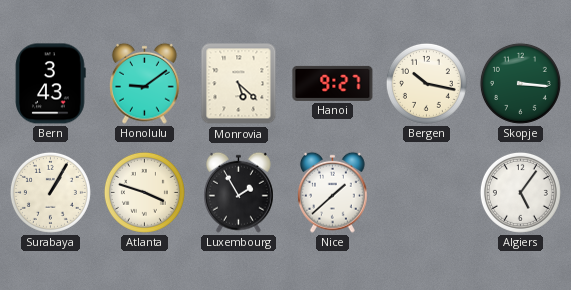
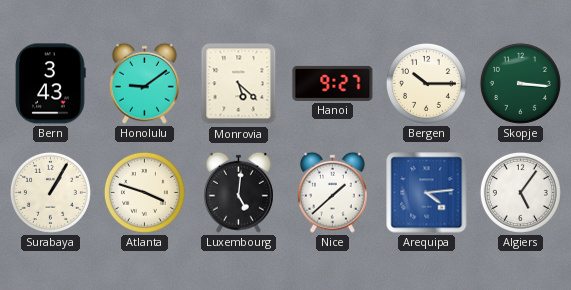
Bergen: 10:17 -> 10:15
Luxembourg: 1:55 -> 5:01
Arequipa: none -> 4:14
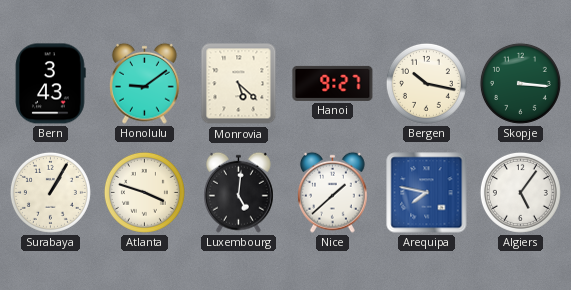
Bergen: 10:15 -> 10:17
Arequipa: 4:14 -> 7:47
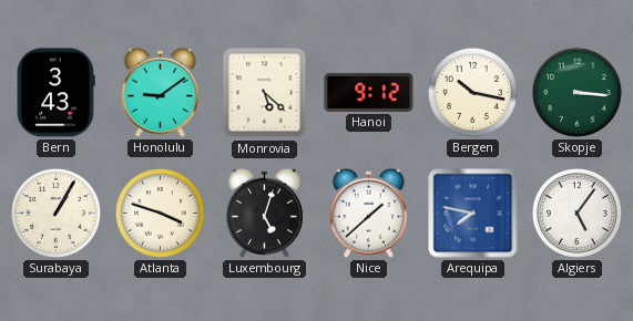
Hanoi: 9:27 -> 9:12
Luxembourg: 5:01 -> 5:03
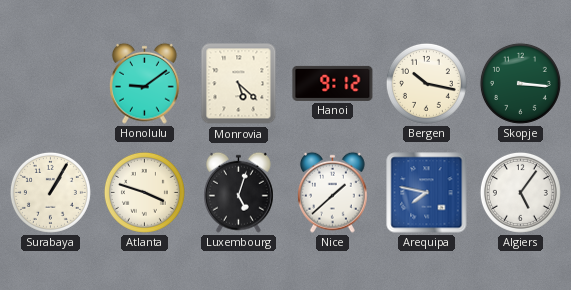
Bern: 3:43 -> none
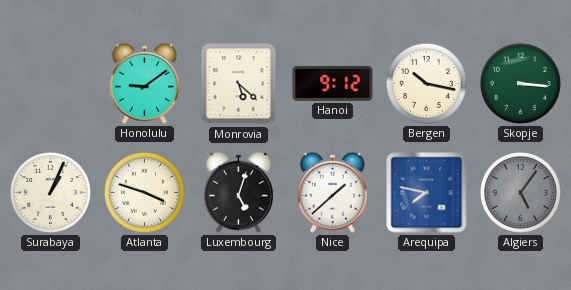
Surabaya: 1:05 -> 1:04
Algiers dial: white -> grey
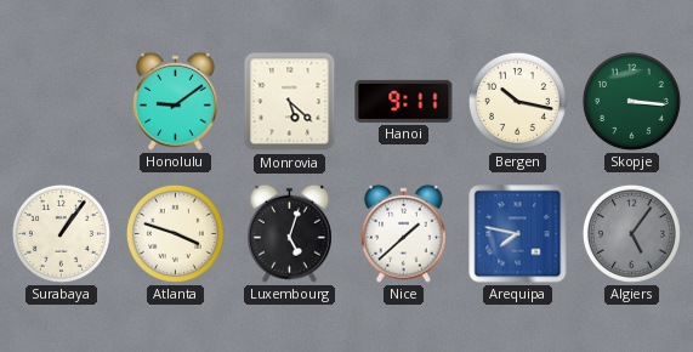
Hanoi: 9:12 -> 9:11
Surabaya: 1:04 -> 1:06
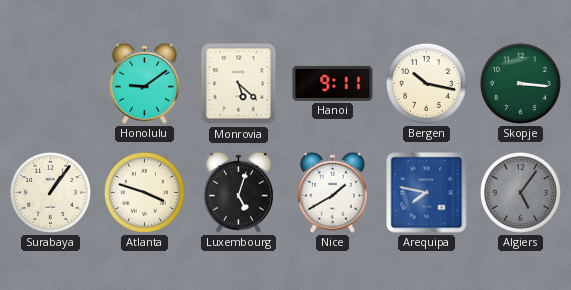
Nice: 1:38 -> 1:40
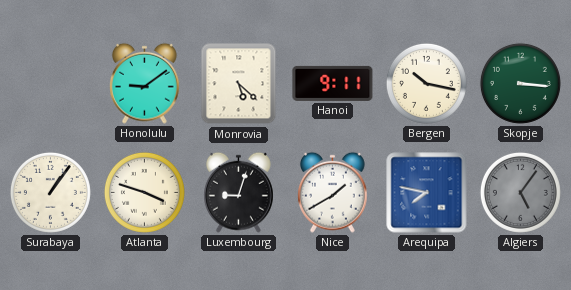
Luxembourg: 5:03 -> 9:03
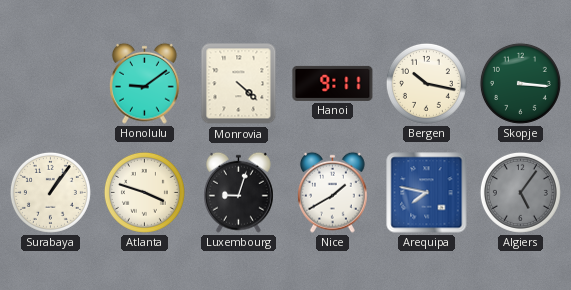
Monrovia: 5:22 -> 4:22
